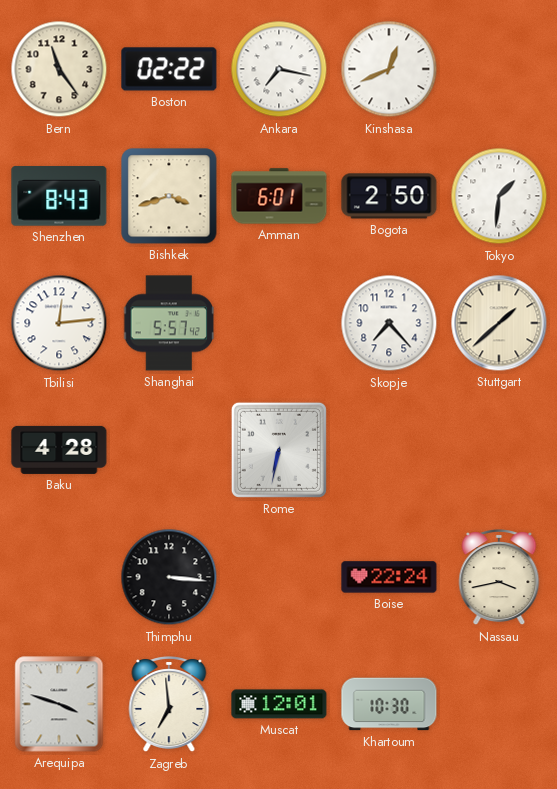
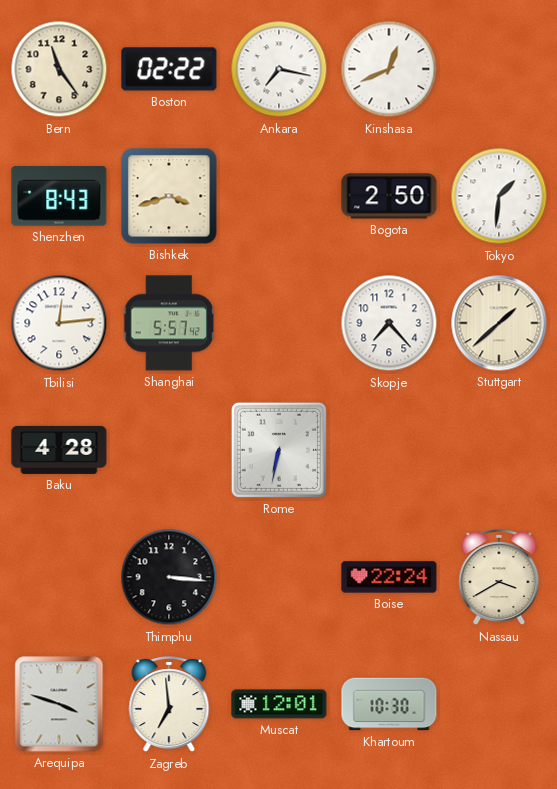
Amman: 6:01 -> none
Nassau: 3:43 -> 3:40
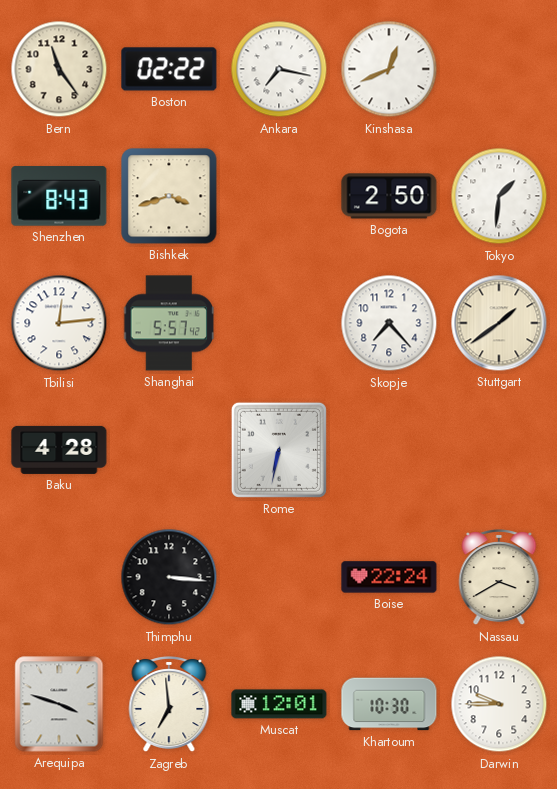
Stuttgart: 1:38 -> 1:39
Darwin: none -> 9:45
